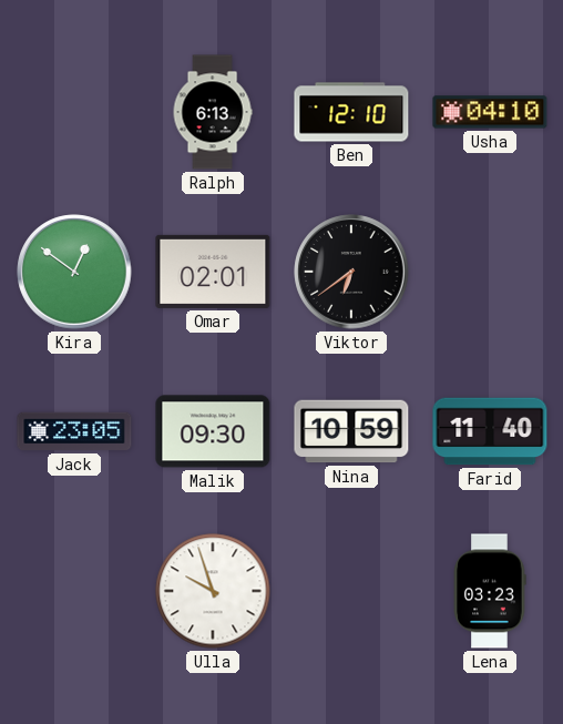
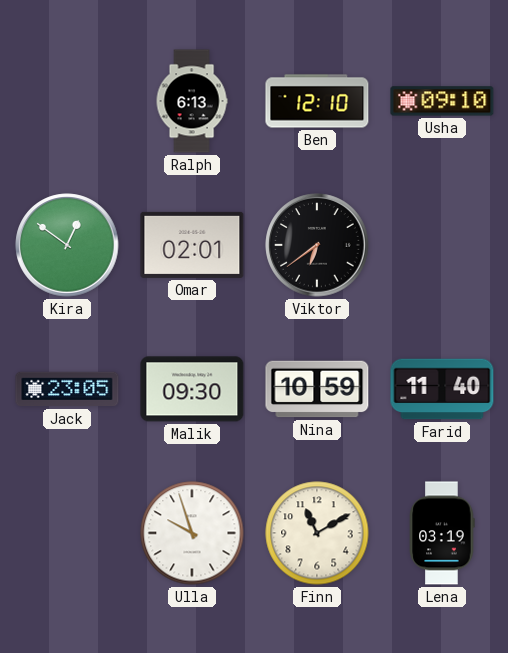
Usha: 04:10 -> 09:10
Finn: none -> 11:10
Lena: 03:23 -> 03:19
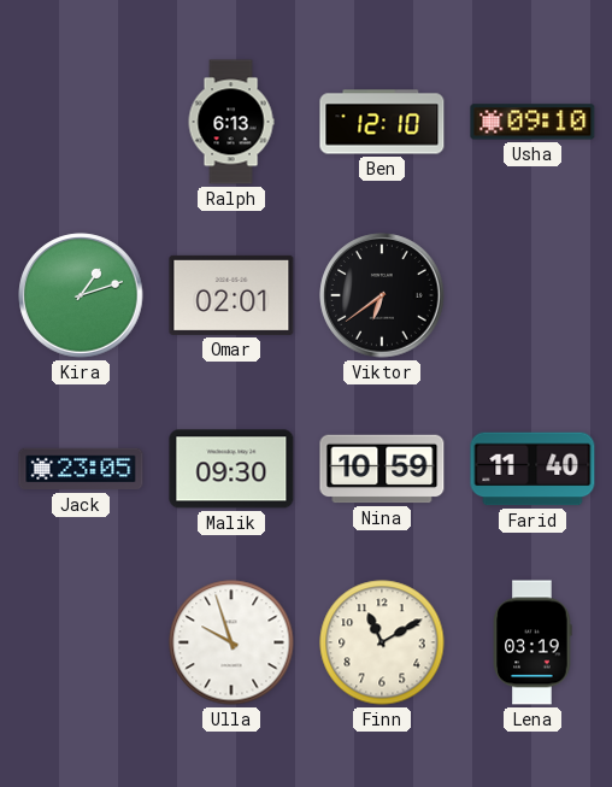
Kira: 12:51 -> 1:12
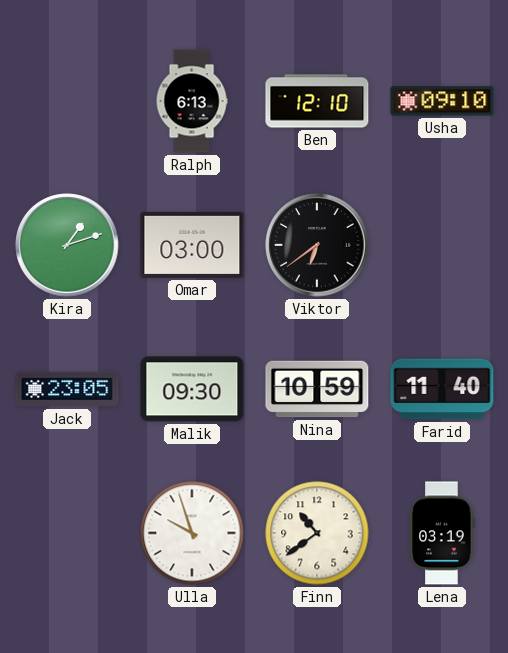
Omar: 02:01 -> 03:00
Finn: 11:10 -> 10:39
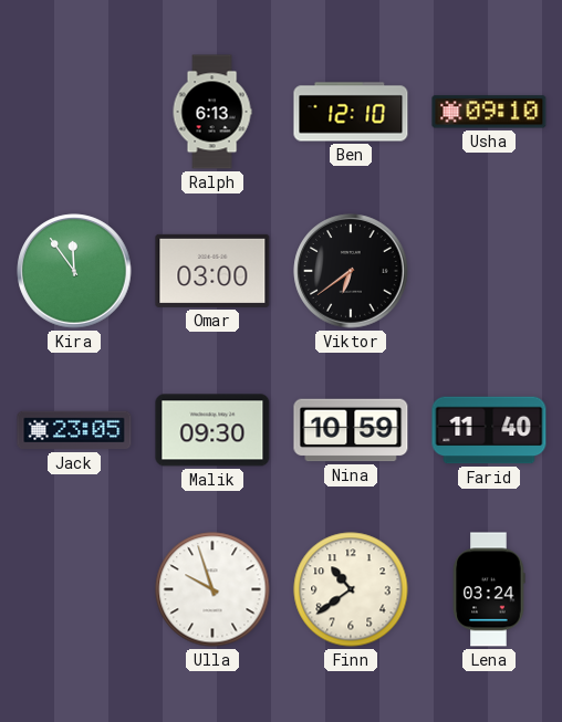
Kira: 1:12 -> 11:54
Lena: 03:19 -> 03:24
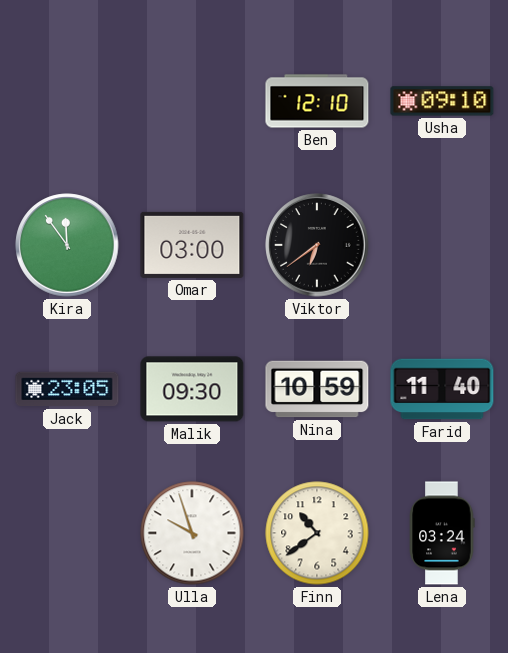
Ralph: 6:13 -> none
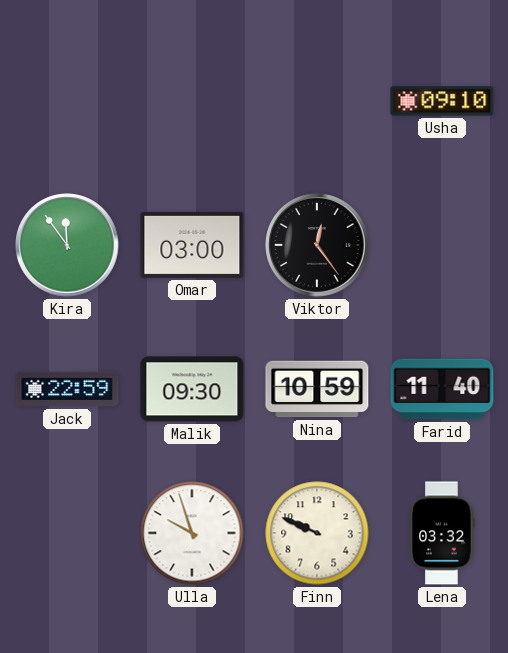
Ben: 12:10 -> none
Viktor: 6:39 -> 12:24
Jack: 23:05 -> 22:59
Finn: 10:39 -> 9:49
Lena: 03:24 -> 03:32
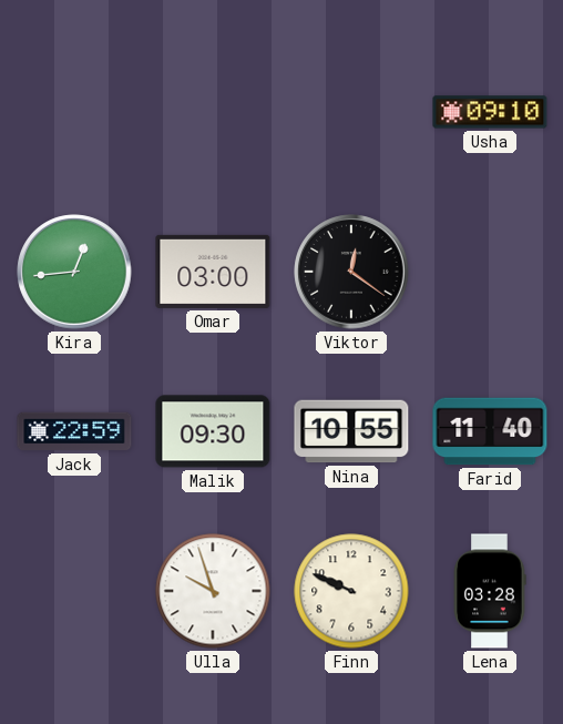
Kira: 11:54 -> 12:44
Viktor: 12:24 -> 12:21
Nina: 10:59 -> 10:55
Lena: 03:32 -> 03:28
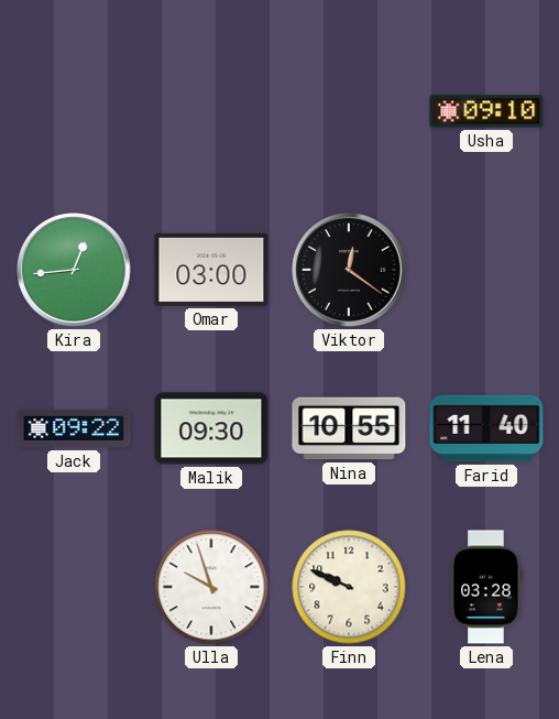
Jack: 22:59 -> 09:22
